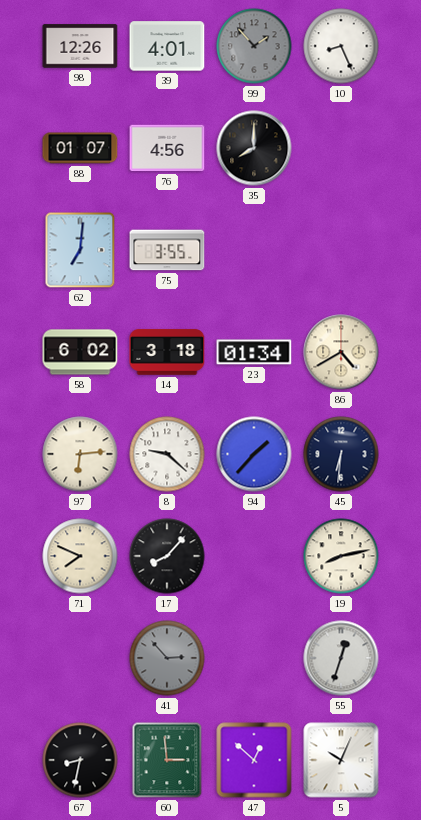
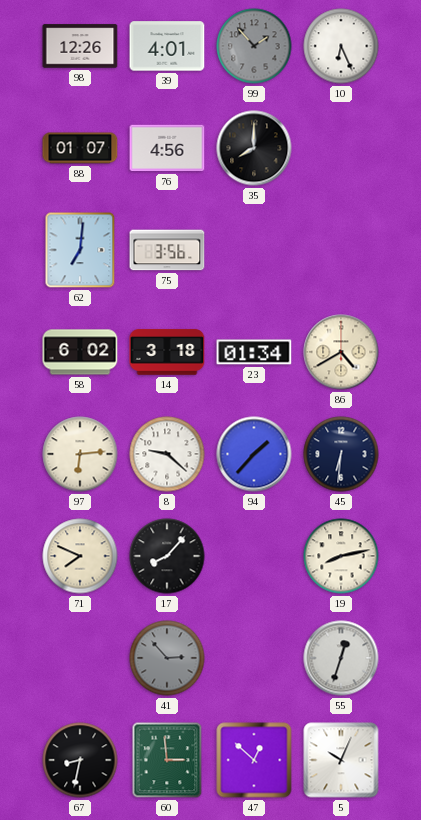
10: 8:26 -> 6:26
75: 3:55 -> 3:56
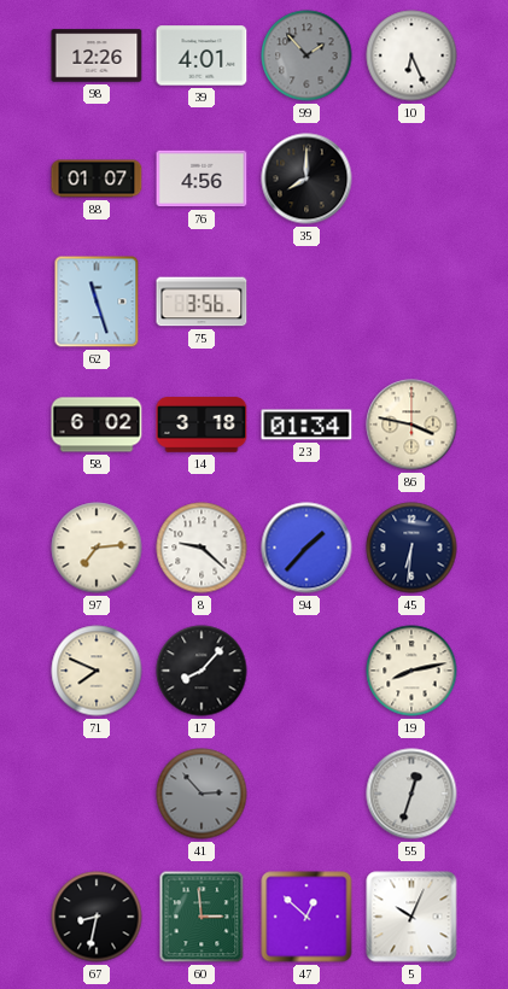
62: 7:01 -> 11:27
86: 4:40 -> 3:47
97: 6:14 -> 7:14
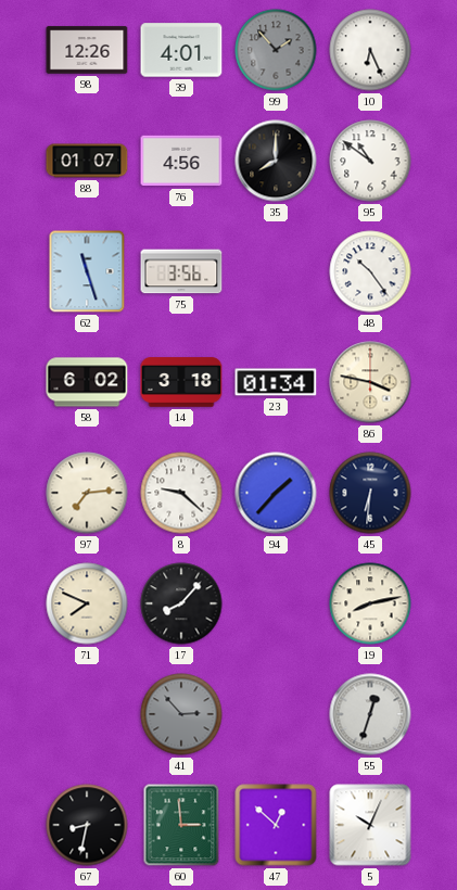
95: none -> 10:51
48: none -> 10:24
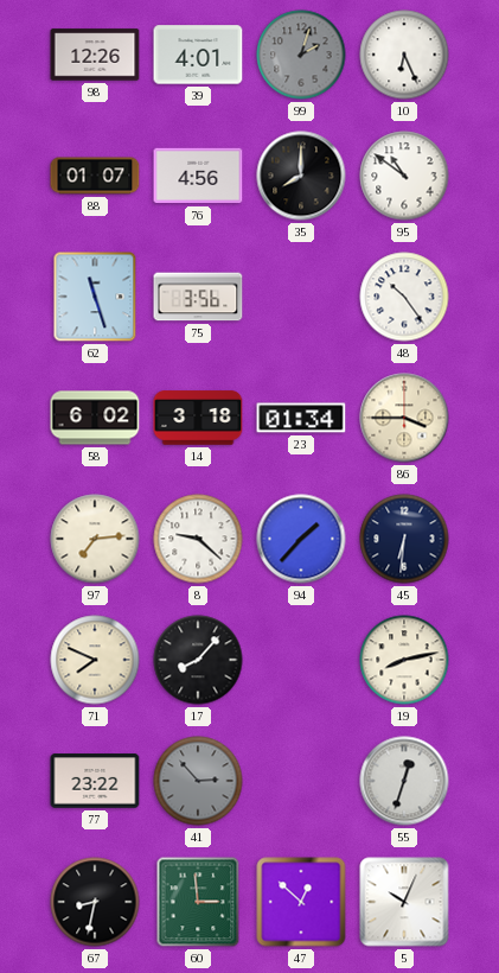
99: 1:53 -> 2:03
86: 3:47 -> 3:45
77: none -> 23:22
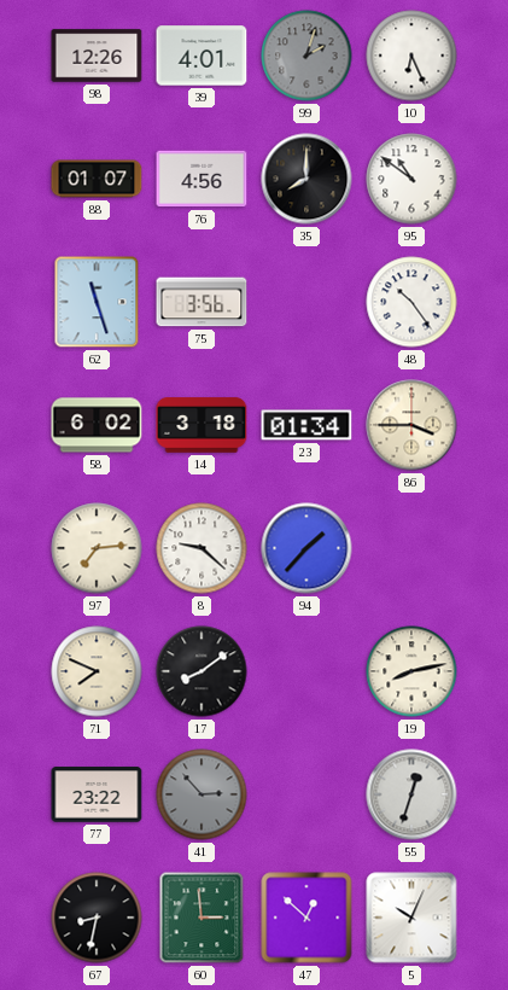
45: 6:31 -> none
17: 8:07 -> 8:09
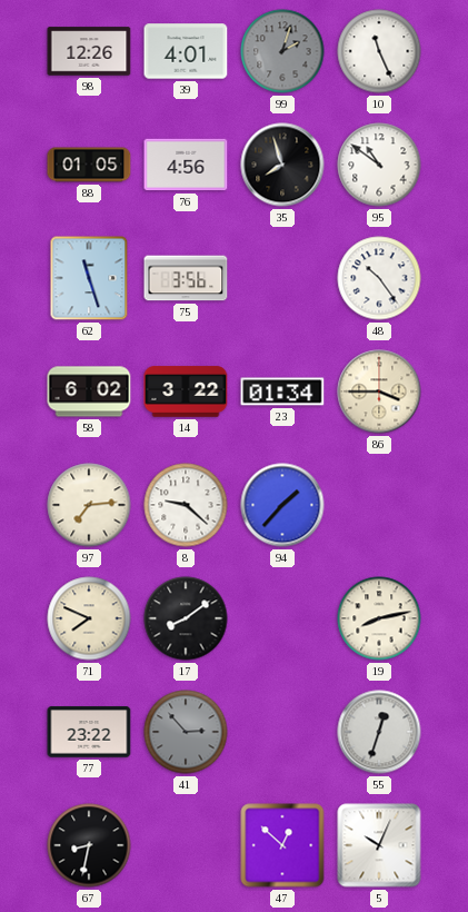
10: 6:26 -> 11:26
88: 01:07 -> 01:05
35: 8:00 -> 7:57
14: 3:18 -> 3:22
60: 2:59 -> none
